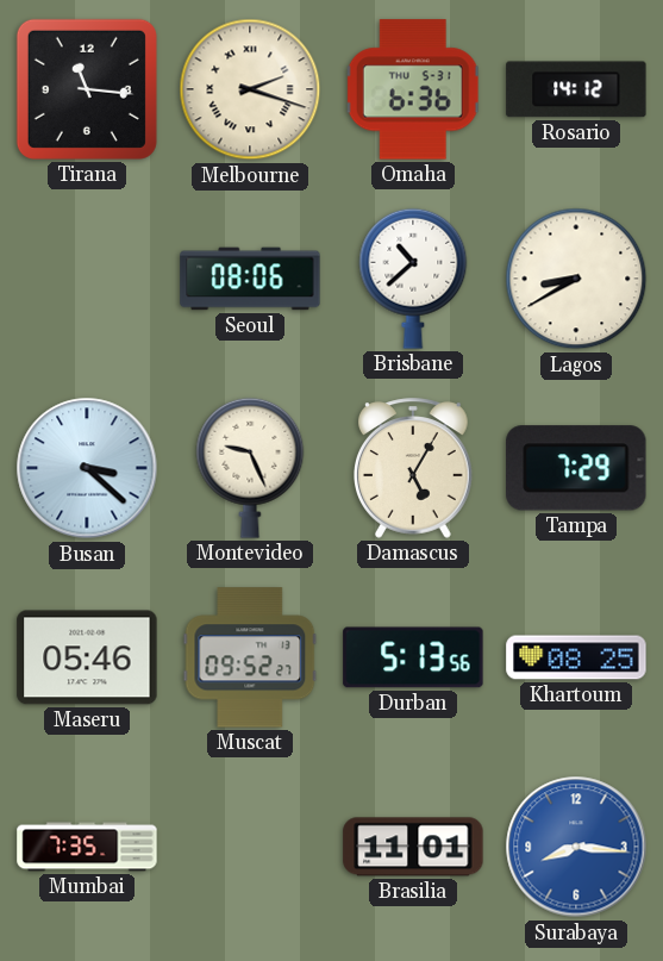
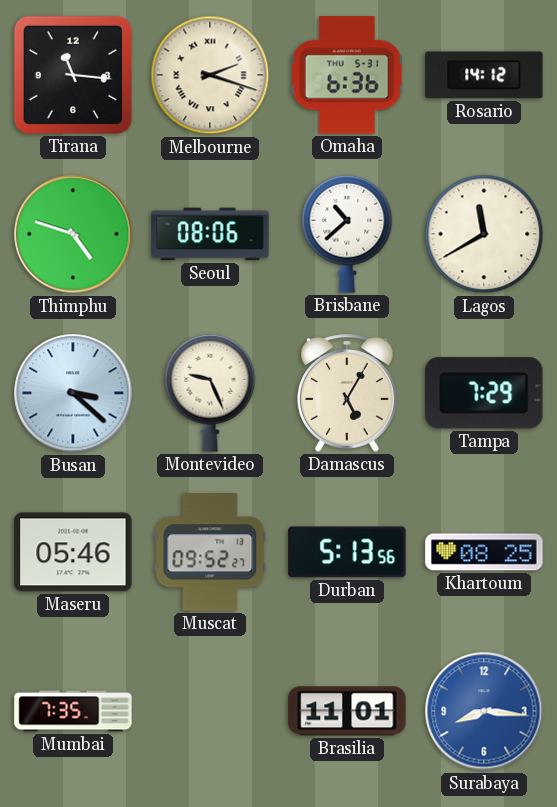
Thimphu: none -> 4:48
Lagos: 8:40 -> 11:40
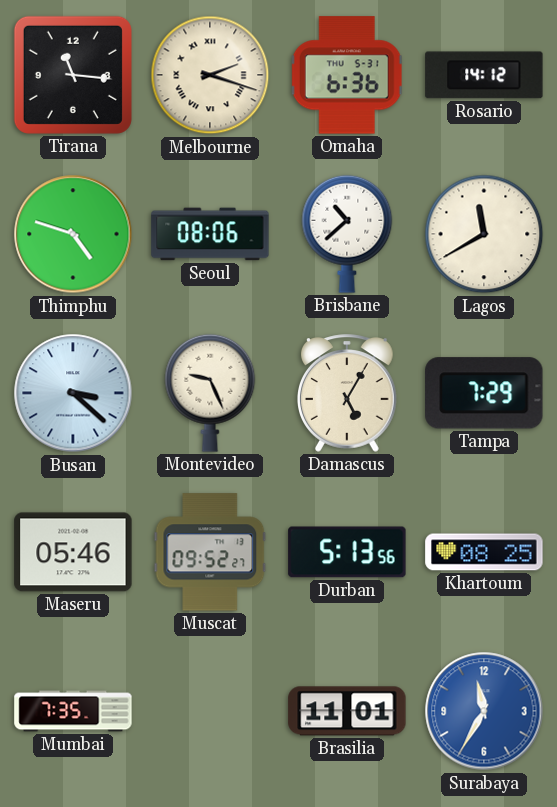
Surabaya: 8:16 -> 11:35
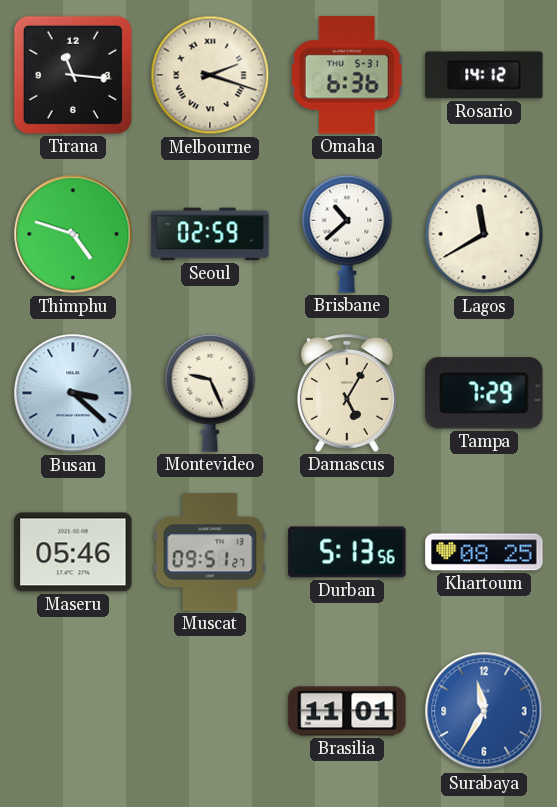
Seoul: 08:06 -> 02:59
Muscat: 09:52 -> 09:51
Mumbai: 7:35 -> none
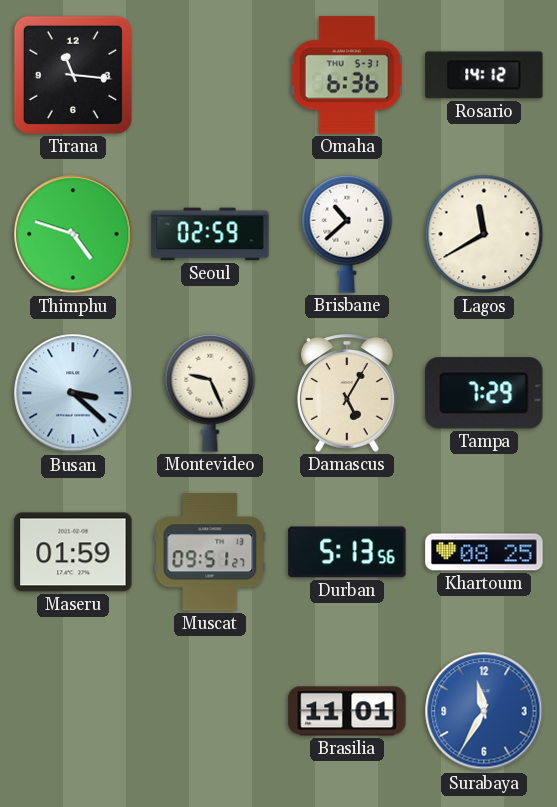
Melbourne: 2:18 -> none
Maseru: 05:46 -> 01:59
